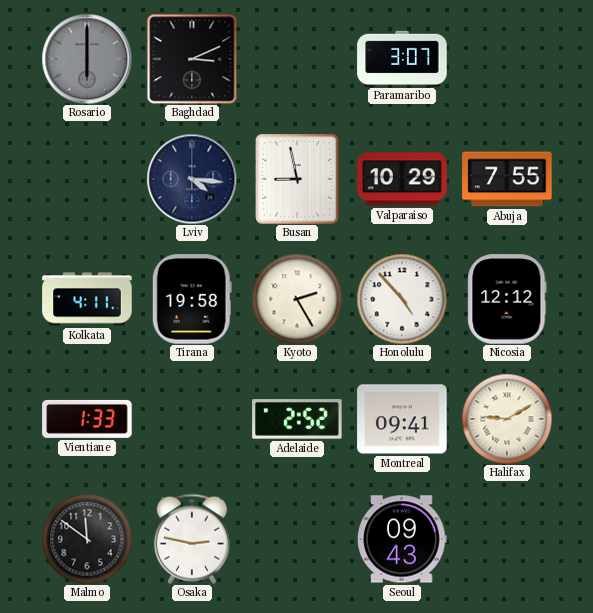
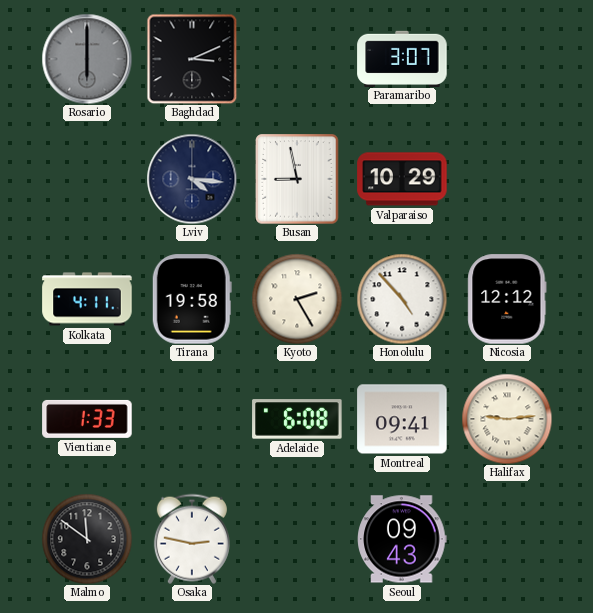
Abuja: 7:55 -> none
Adelaide: 2:52 -> 6:08
Halifax: 9:10 -> 9:14
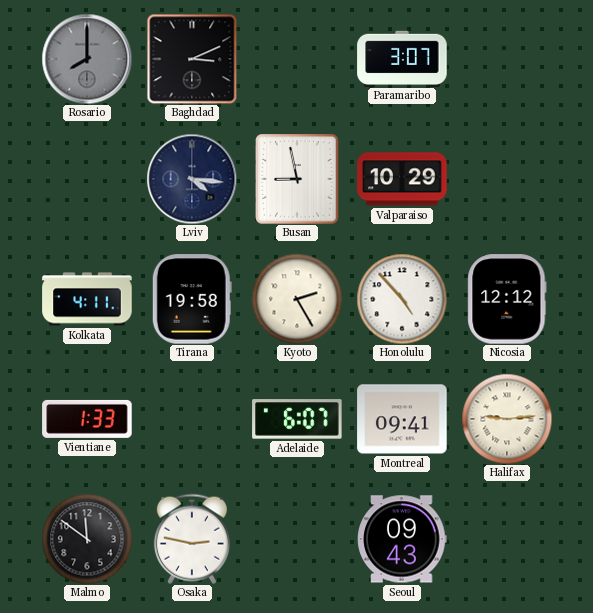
Rosario: 6:00 -> 8:00
Adelaide: 6:08 -> 6:07
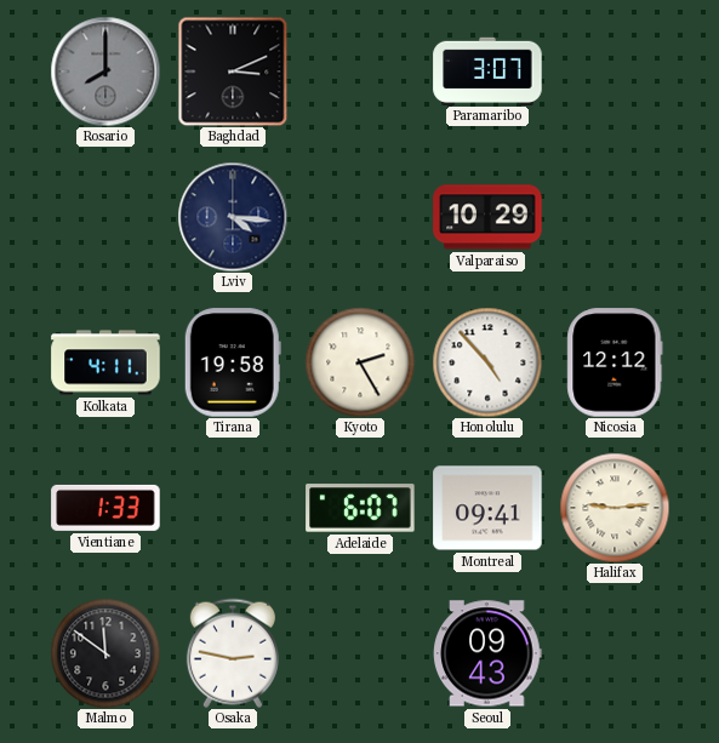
Busan: 8:58 -> none
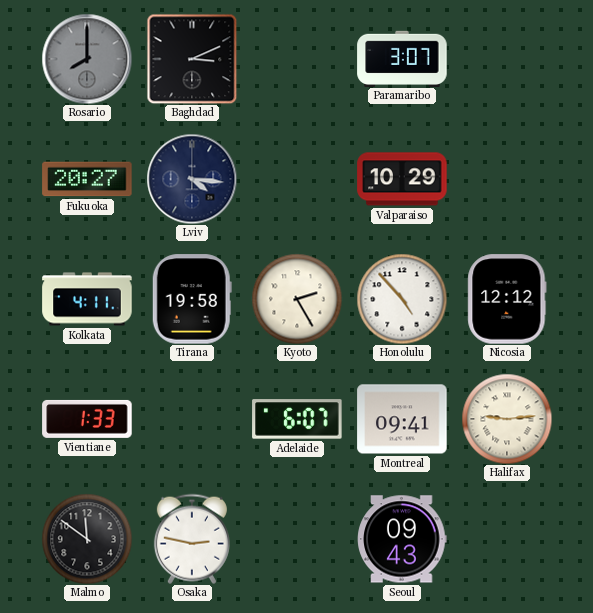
Fukuoka: none -> 20:27
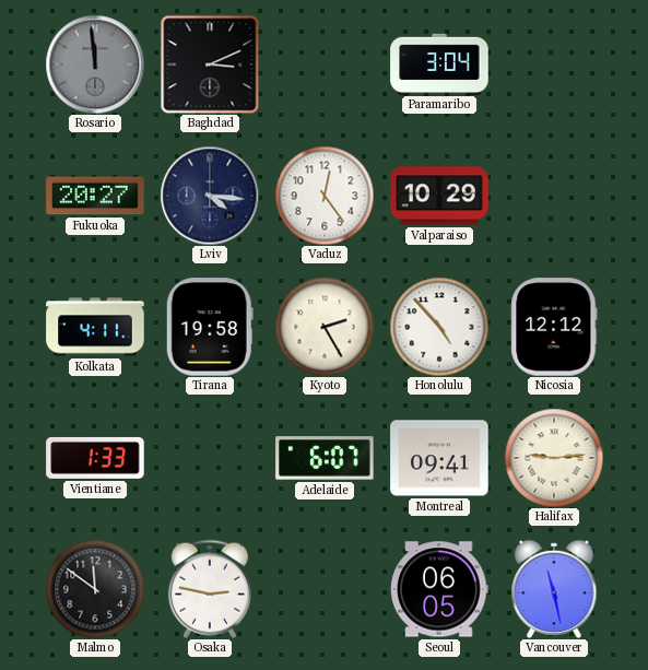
Rosario: 8:00 -> 11:59
Paramaribo: 3:07 -> 3:04
Vaduz: none -> 12:24
Seoul: 09:43 -> 06:05
Vancouver: none -> 11:28
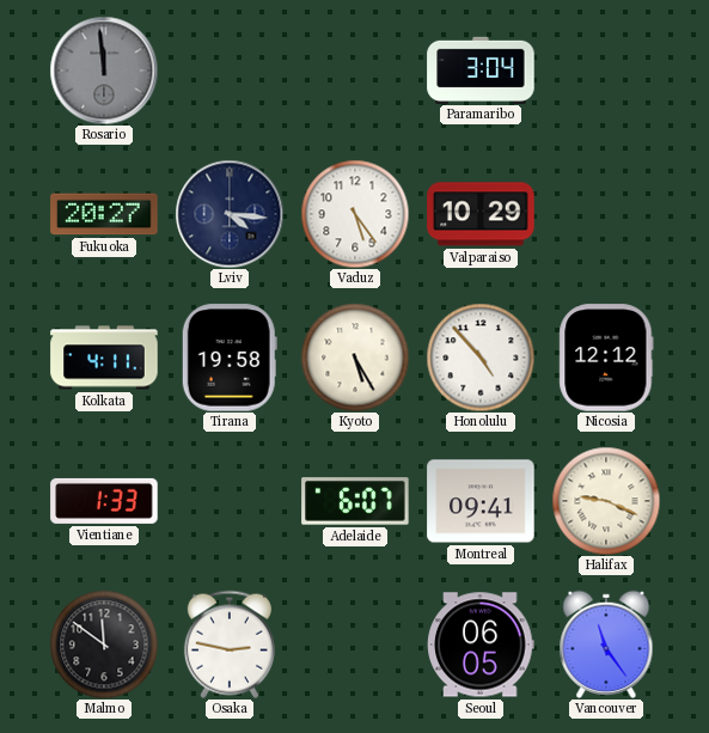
Baghdad: 3:11 -> none
Vaduz: 12:24 -> 5:24
Kyoto: 2:25 -> 5:25
Halifax: 9:14 -> 9:19
Vancouver: 11:28 -> 11:24
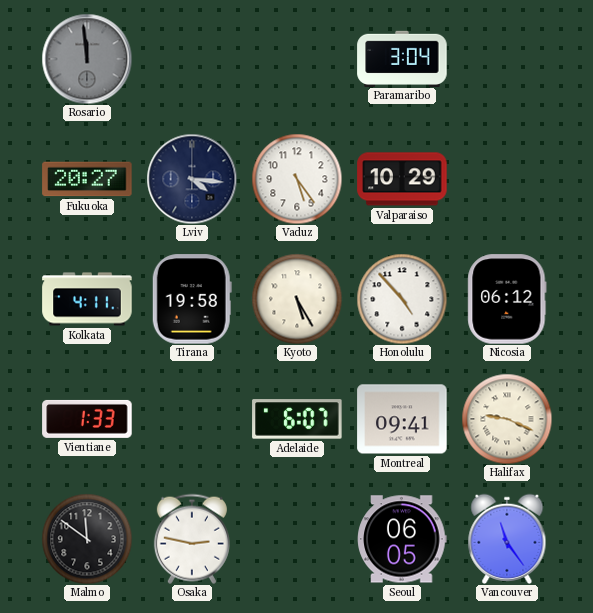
Nicosia: 12:12 -> 06:12
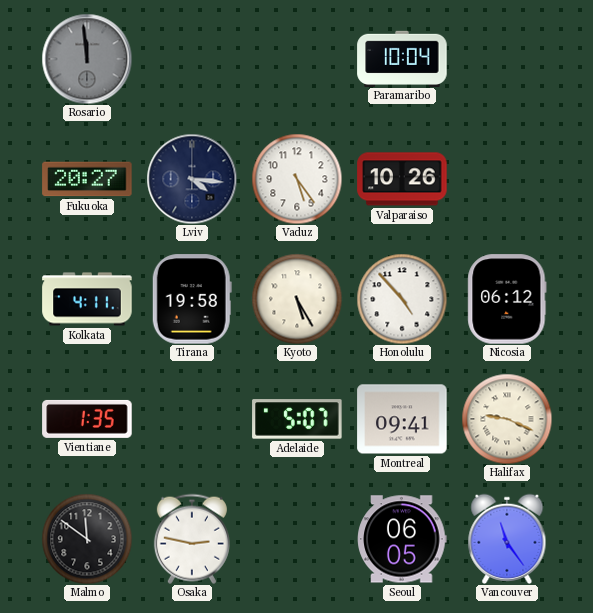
Paramaribo: 3:04 -> 10:04
Valparaiso: 10:29 -> 10:26
Vientiane: 1:33 -> 1:35
Adelaide: 6:07 -> 5:07
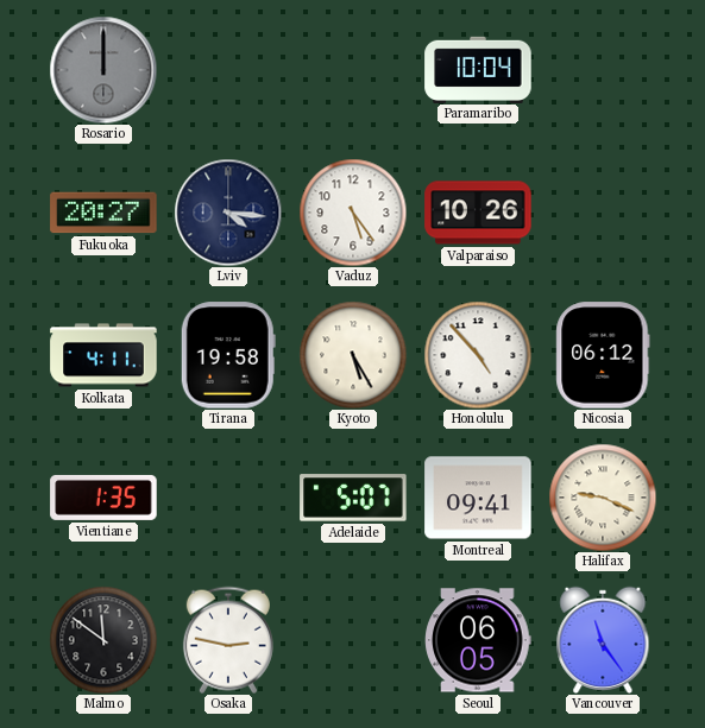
Rosario: 11:59 -> 12:00
